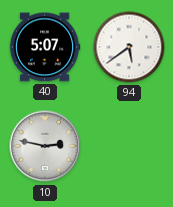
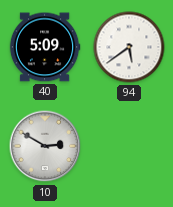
40: 5:07 -> 5:09
10: 2:47 -> 2:50
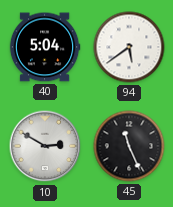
40: 5:09 -> 5:04
45: none -> 11:26
